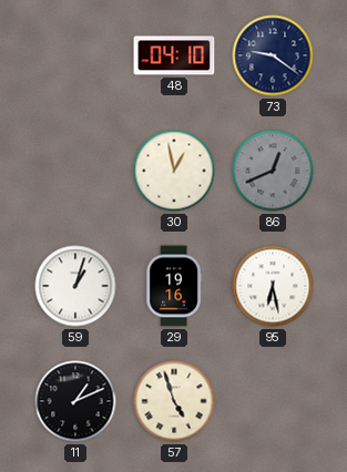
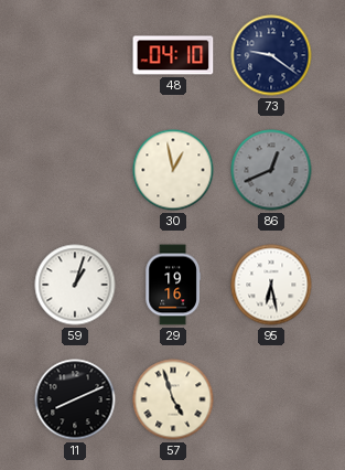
11: 1:11 -> 8:11
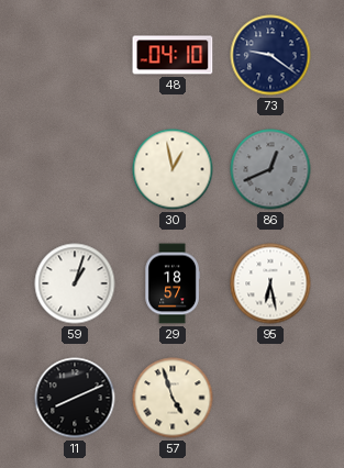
29: 19:16 -> 18:57
